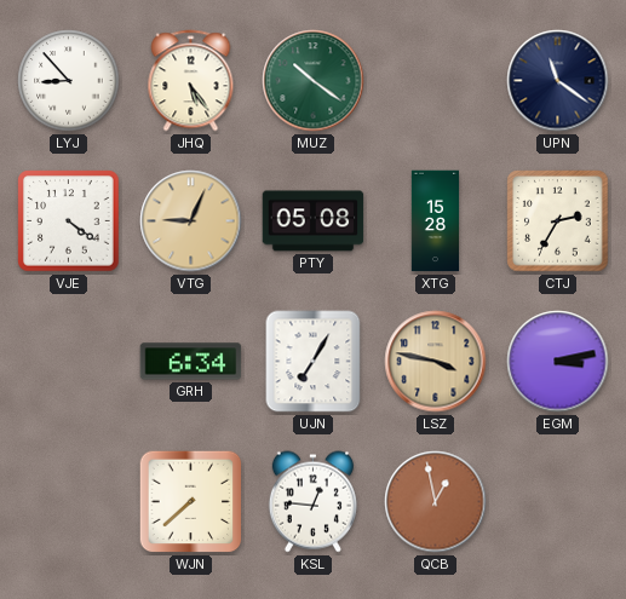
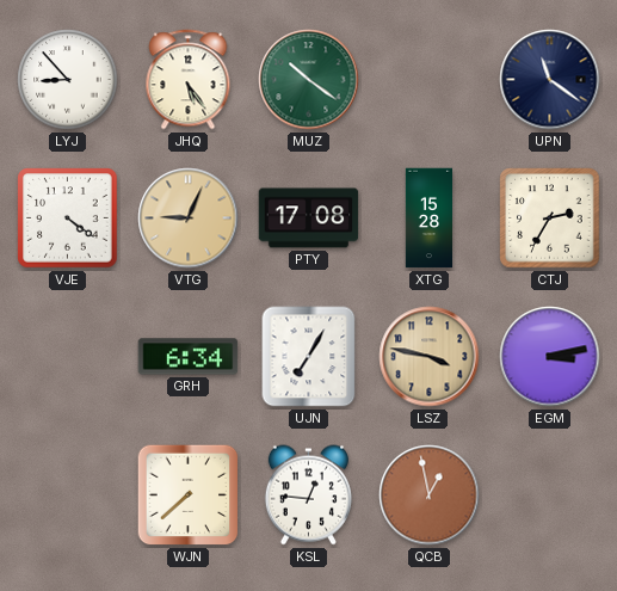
PTY: 05:08 -> 17:08
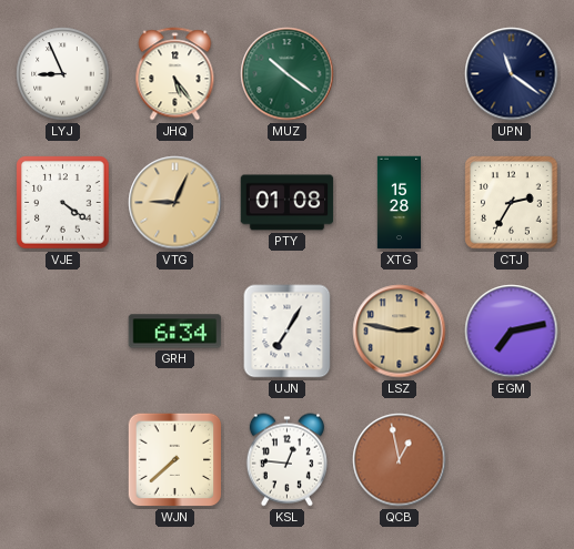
LYJ: 8:53 -> 8:56
PTY: 17:08 -> 01:08
LSZ: 3:47 -> 2:47
EGM: 3:13 -> 7:13
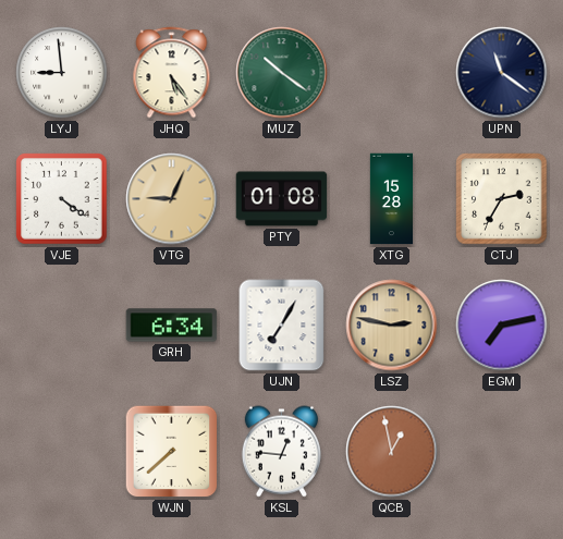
LYJ: 8:56 -> 8:59
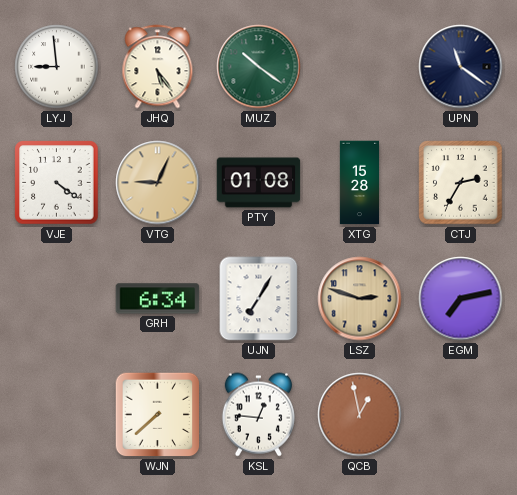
LSZ: 2:47 -> 2:48
